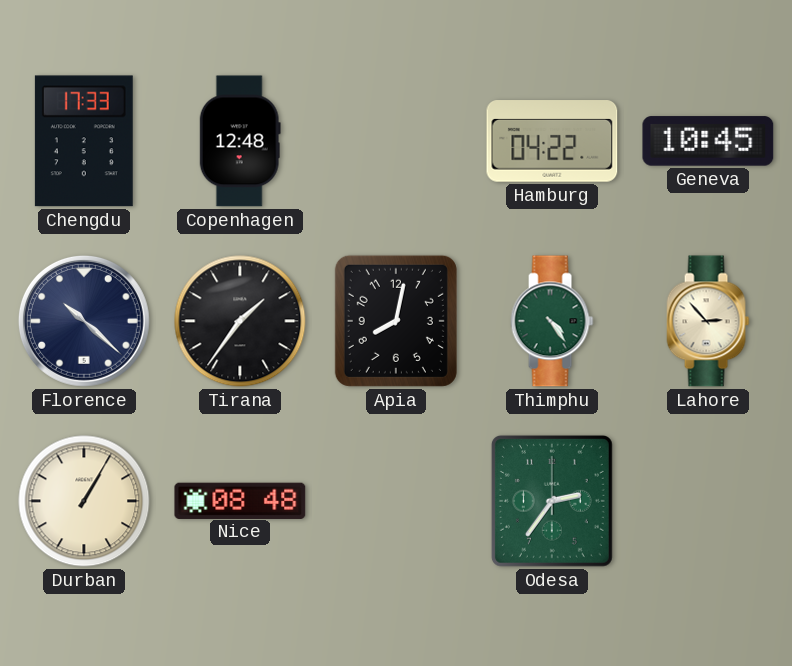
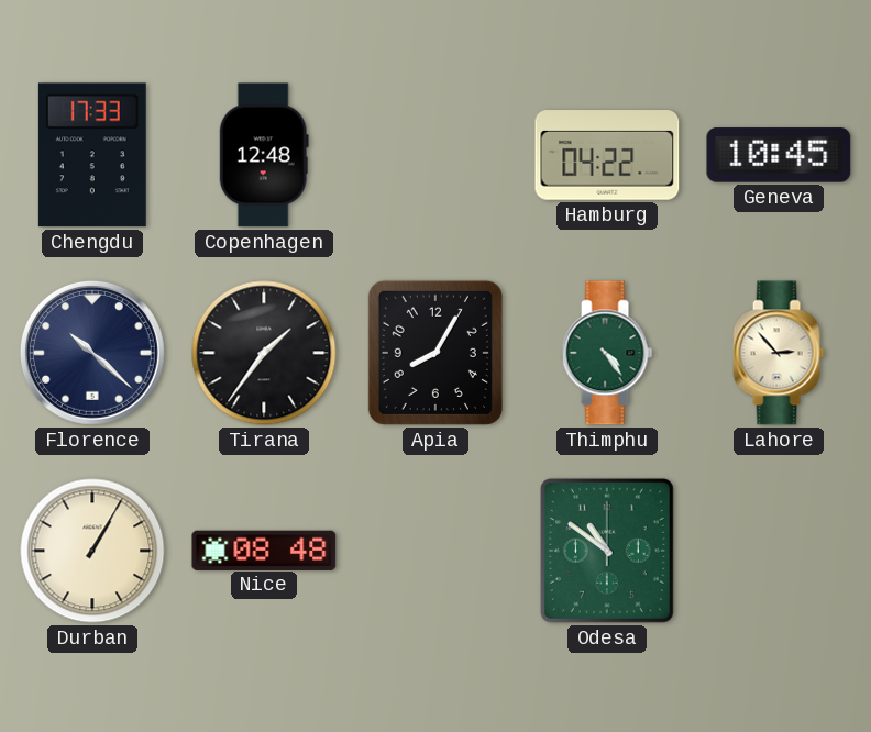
Apia: 8:02 -> 8:05
Odesa: 2:36 -> 10:51
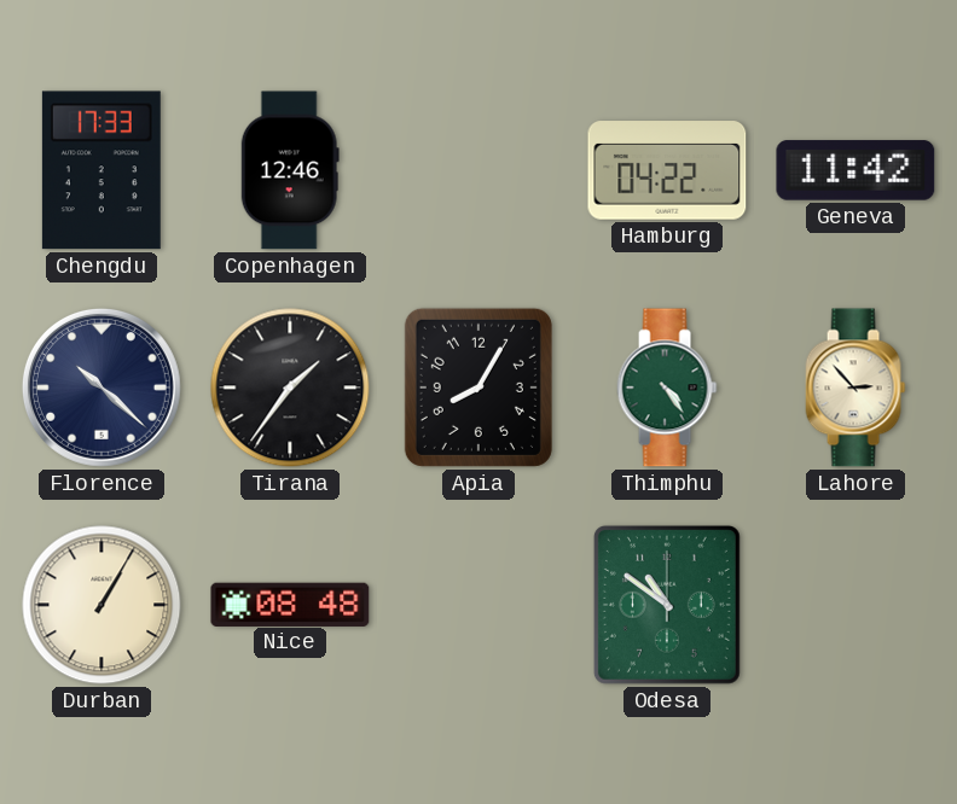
Copenhagen: 12:48 -> 12:46
Geneva: 10:45 -> 11:42
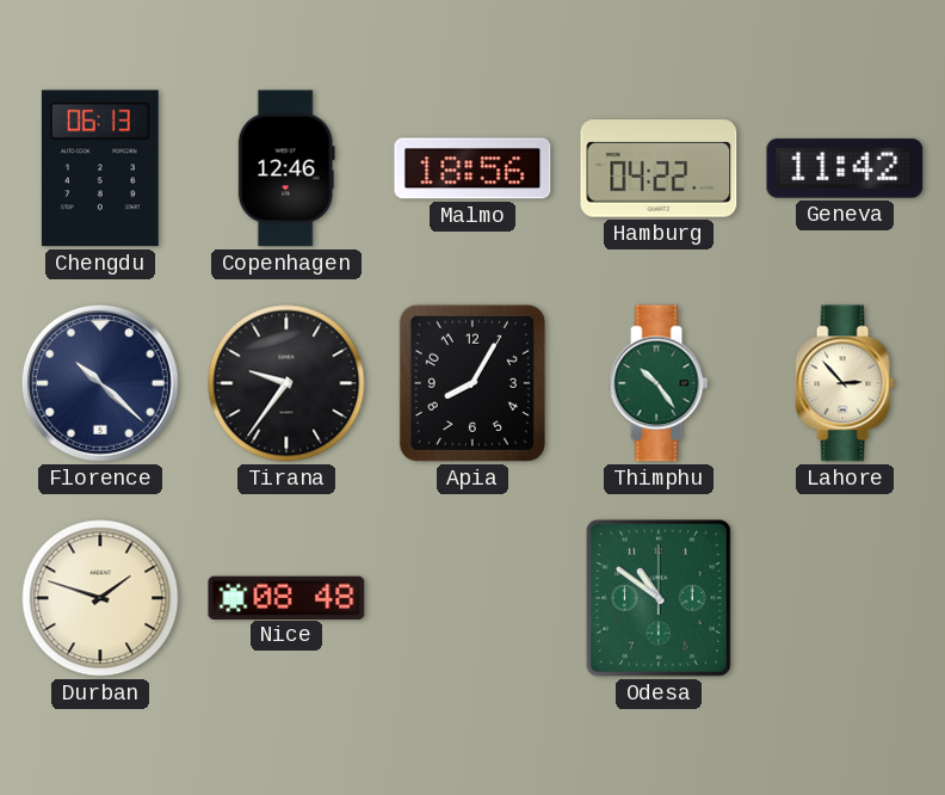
Chengdu: 17:33 -> 06:13
Malmo: none -> 18:56
Tirana: 1:36 -> 9:36
Thimphu: 4:24 -> 10:24
Durban: 1:05 -> 1:48
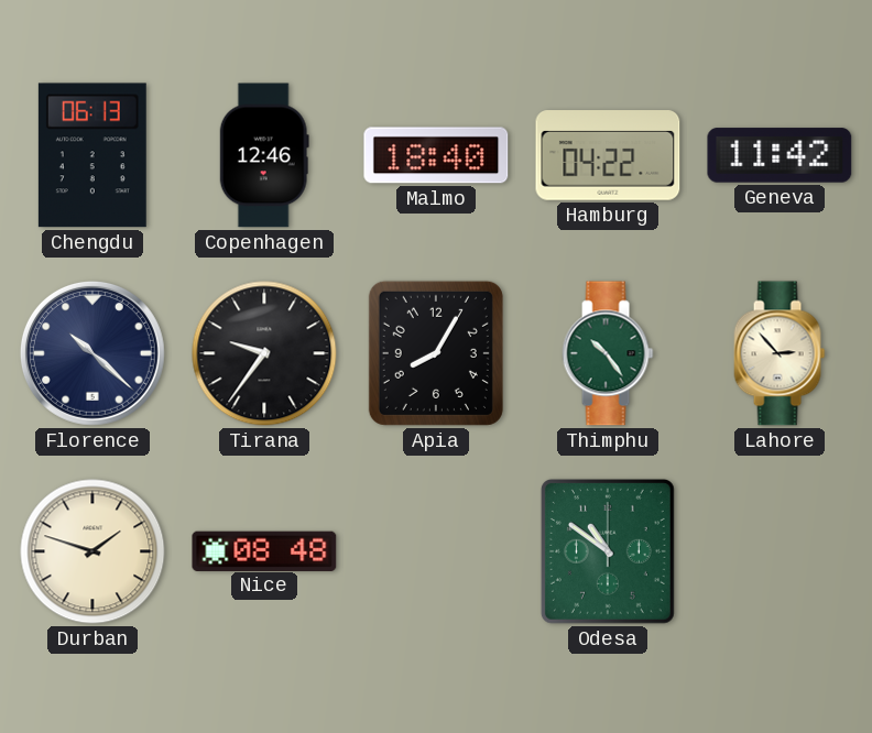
Malmo: 18:56 -> 18:40
